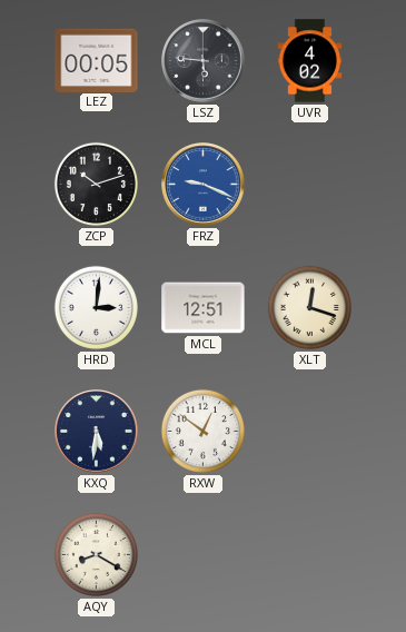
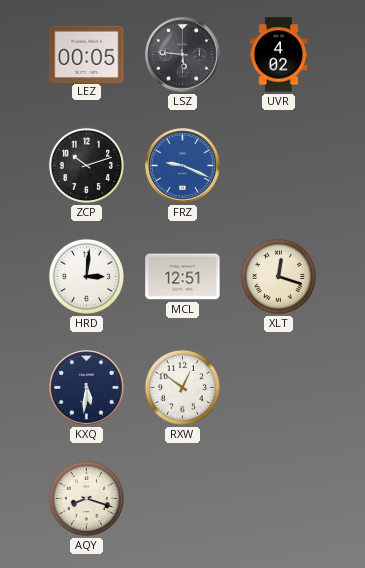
AQY: 8:20 -> 8:18
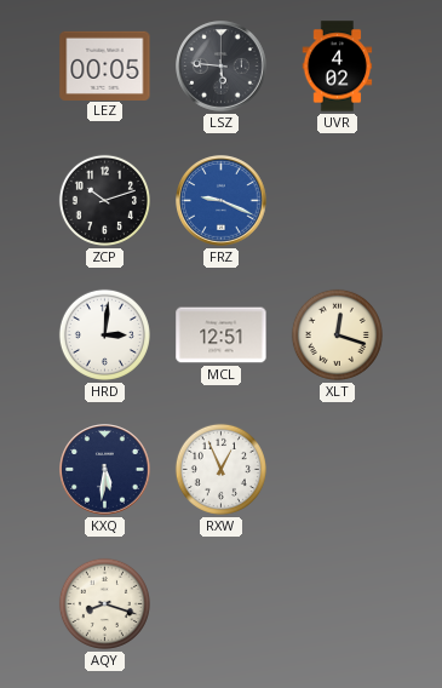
RXW: 12:51 -> 12:56
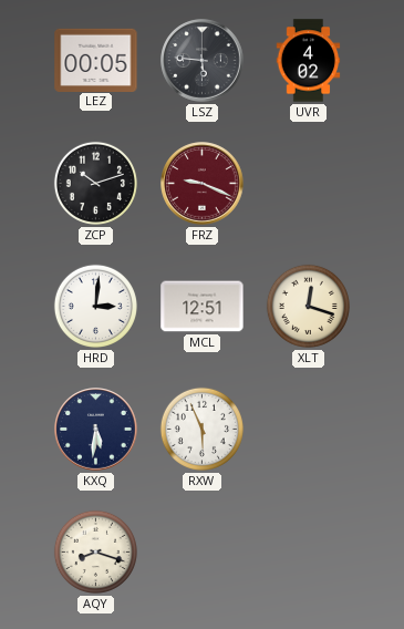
FRZ dial: blue -> burgundy
RXW: 12:56 -> 5:56
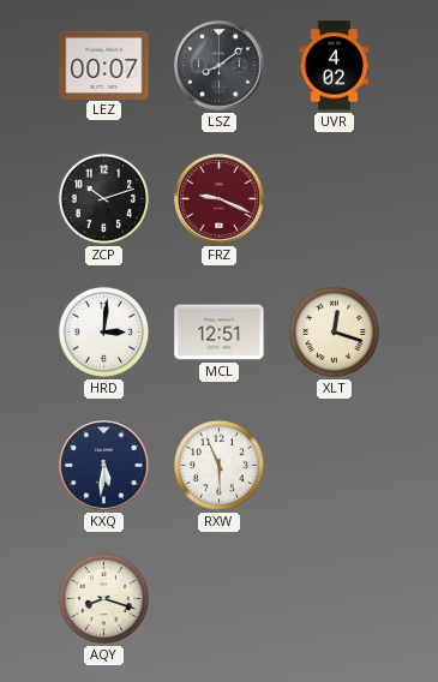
LEZ: 00:05 -> 00:07
LSZ: 5:46 -> 8:09
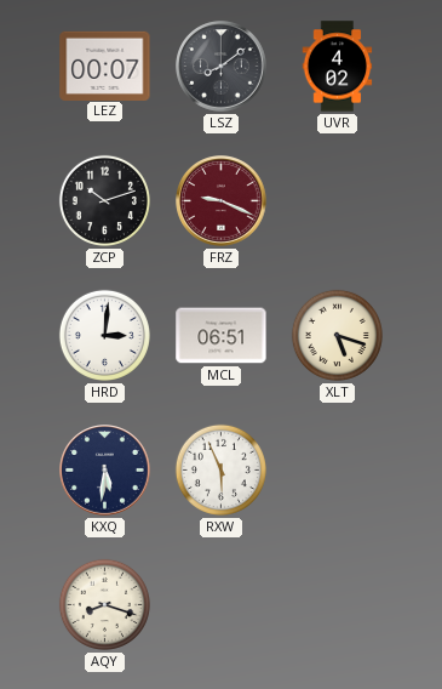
MCL: 12:51 -> 06:51
XLT: 12:18 -> 5:18
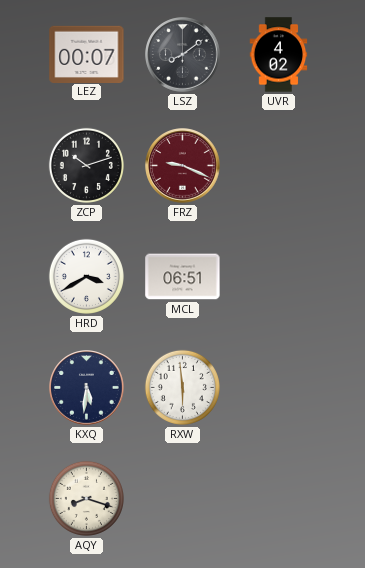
HRD: 3:01 -> 3:40
XLT: 5:18 -> none
RXW: 5:56 -> 5:59
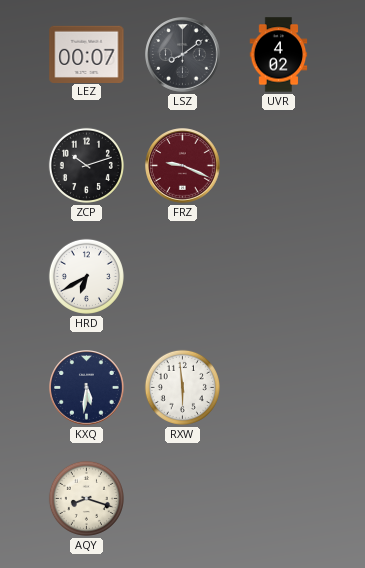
HRD: 3:40 -> 6:40
MCL: 06:51 -> none
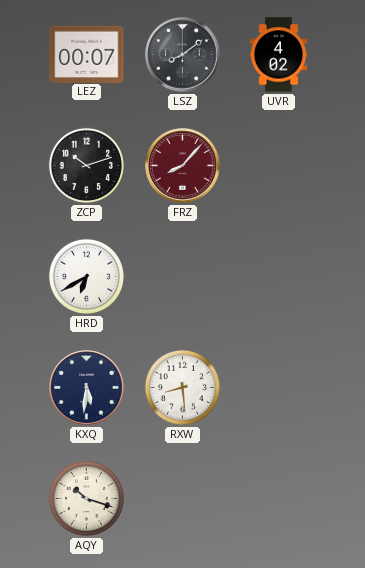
FRZ: 9:19 -> 8:07
RXW: 5:59 -> 8:29
AQY: 8:18 -> 10:18
